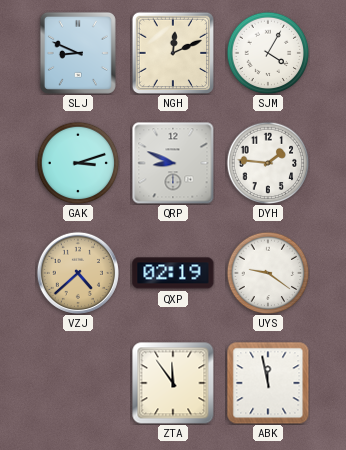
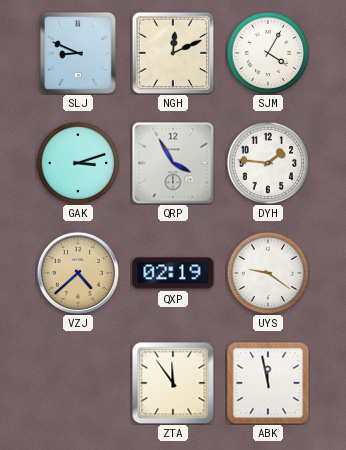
QRP: 8:49 -> 3:55
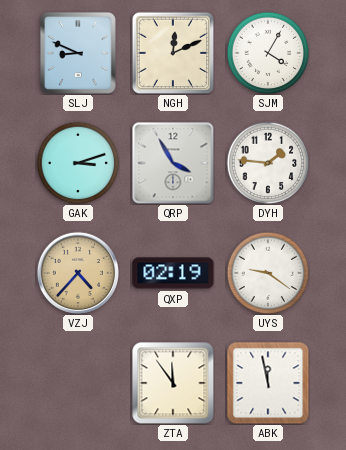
VZJ: 4:38 -> 4:37
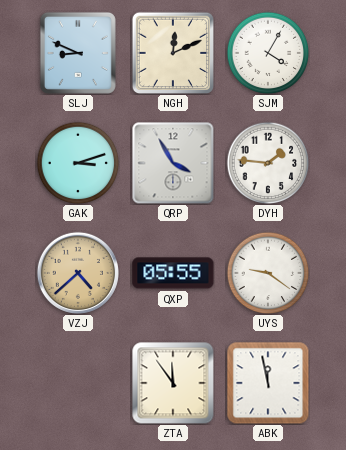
VZJ: 4:37 -> 4:38
QXP: 02:19 -> 05:55
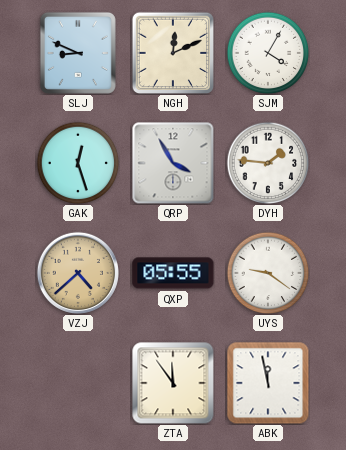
GAK: 3:12 -> 12:27
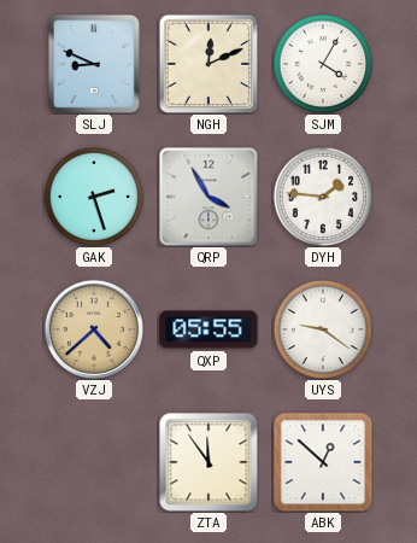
GAK: 12:27 -> 2:27
ABK: 11:58 -> 12:52
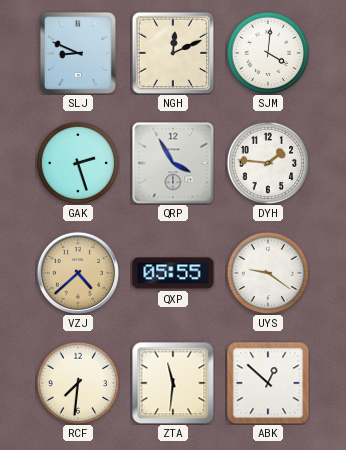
SJM: 4:05 -> 4:01
RCF: none -> 7:31
ZTA: 11:54 -> 11:31
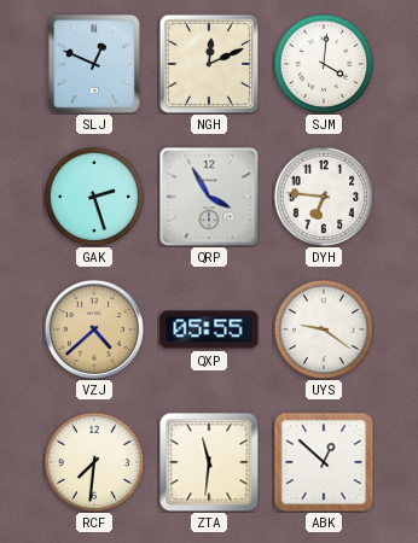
SLJ: 8:49 -> 12:49
DYH: 1:46 -> 6:46
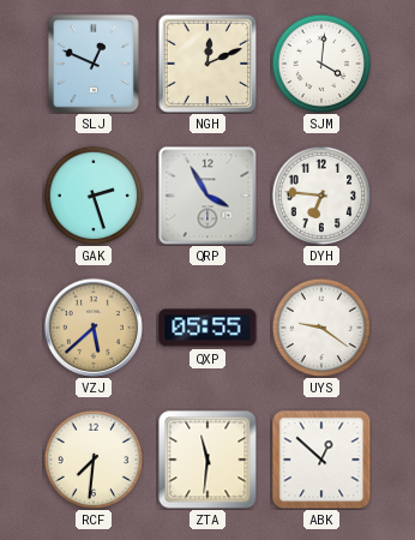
VZJ: 4:38 -> 5:38
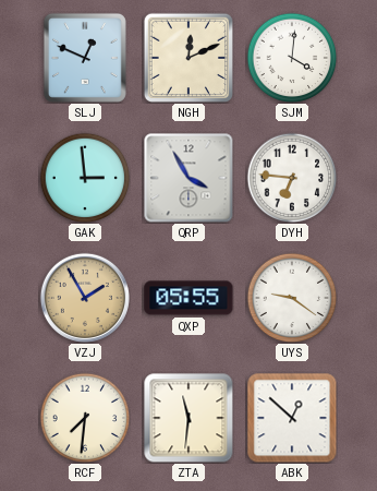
GAK: 2:27 -> 2:59
VZJ: 5:38 -> 1:55
